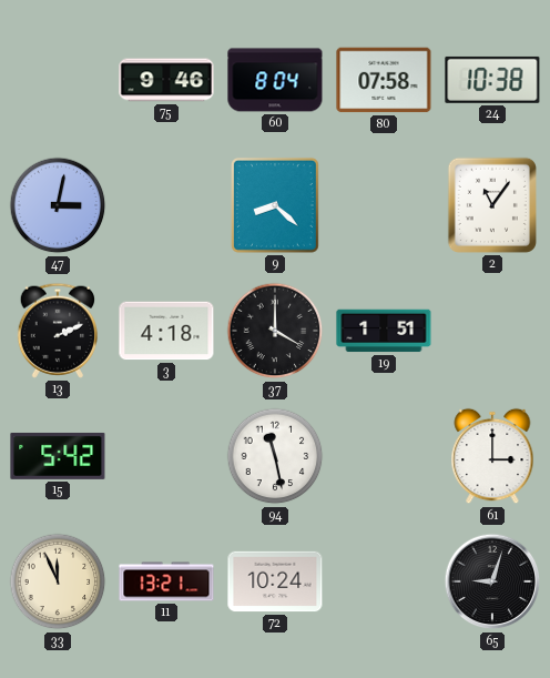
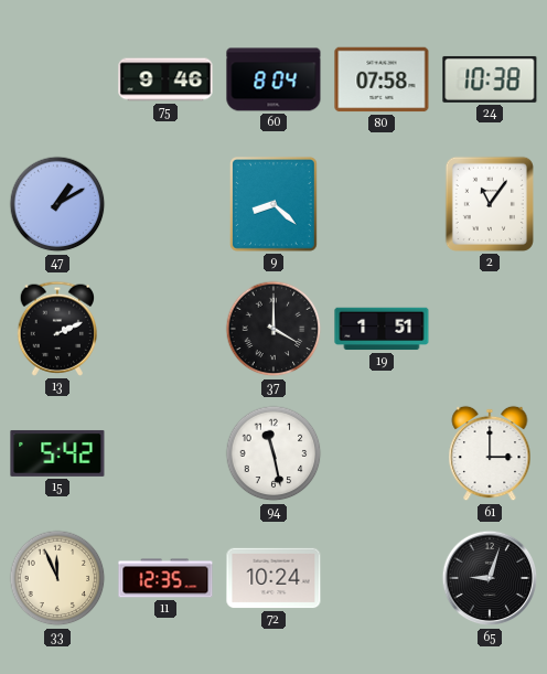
47: 3:02 -> 1:10
3: 4:18 -> none
11: 13:21 -> 12:35
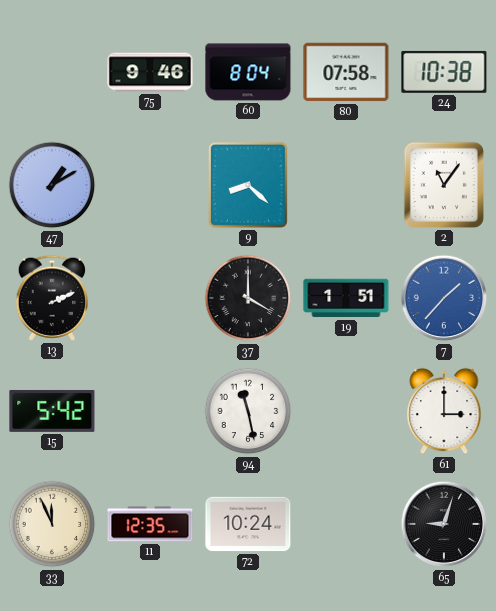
7: none -> 1:37
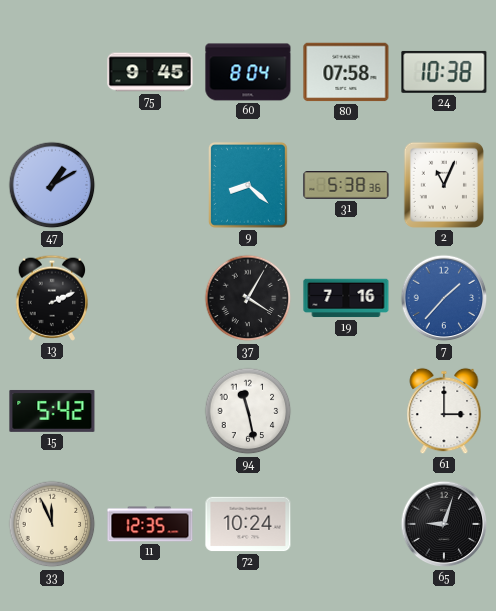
75: 9:46 -> 9:45
31: none -> 5:38
2: 11:06 -> 11:04
37: 4:00 -> 4:05
19: 1:51 -> 7:16
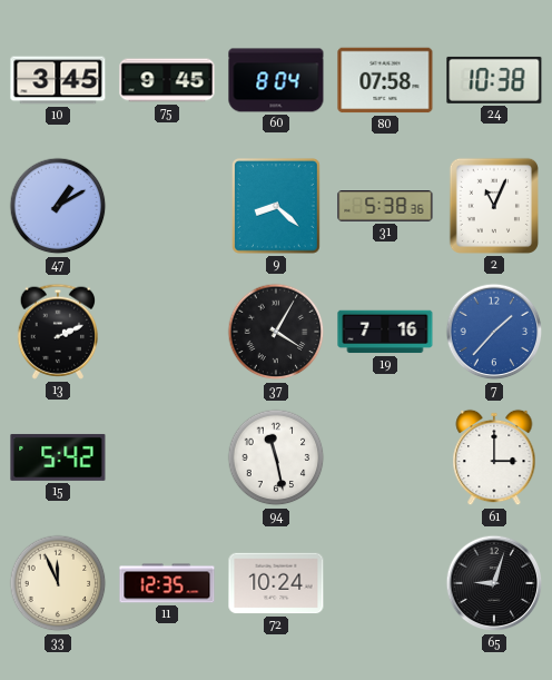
10: none -> 3:45
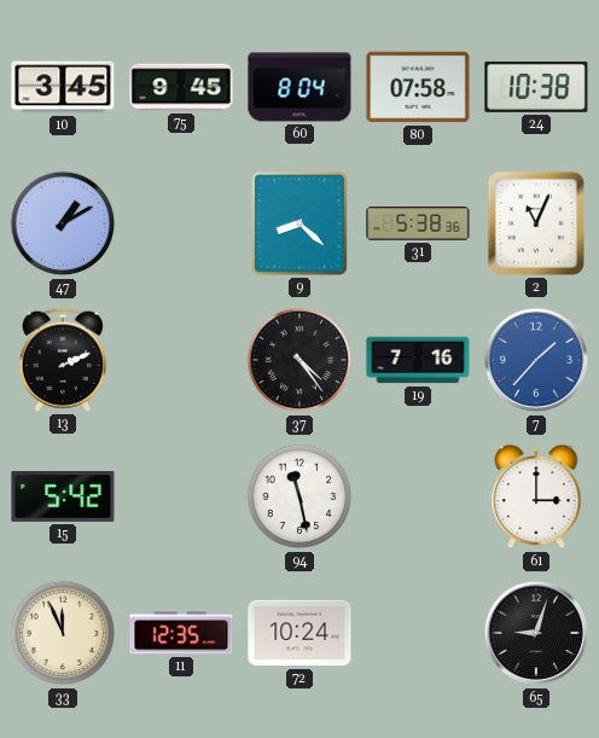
37: 4:05 -> 4:24
